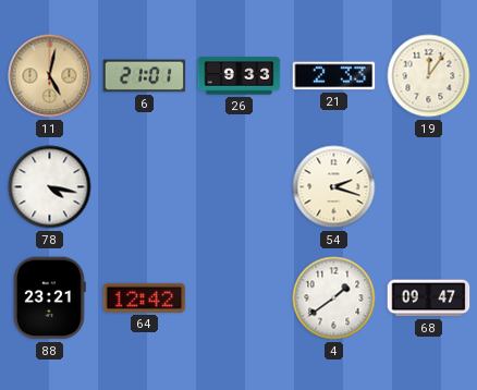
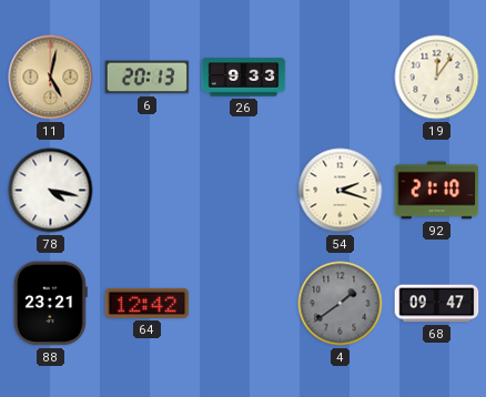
6: 21:01 -> 20:13
21: 2:33 -> none
92: none -> 21:10
4 dial: white -> grey
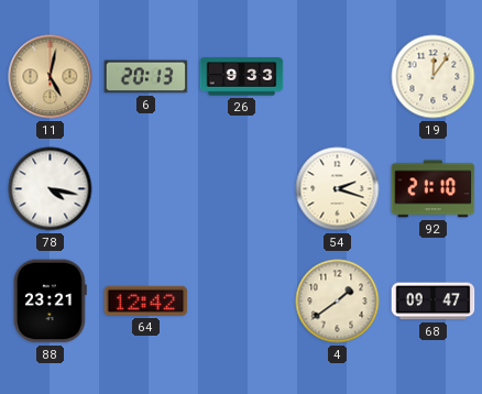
4 dial: grey -> cream
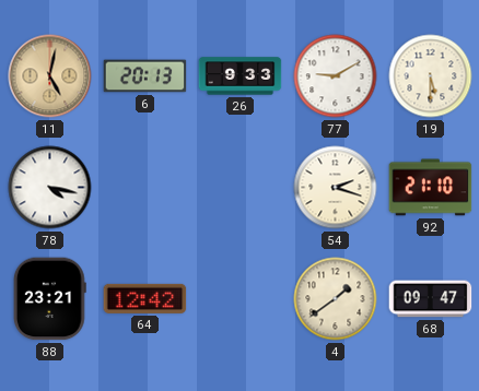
77: none -> 9:10
19: 12:06 -> 5:30
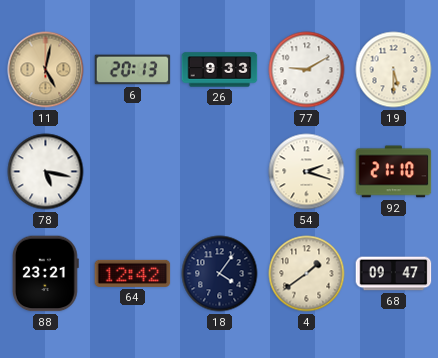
78: 4:17 -> 5:17
18: none -> 4:06
